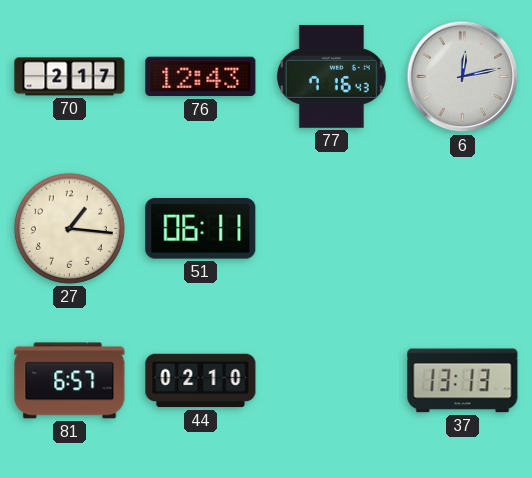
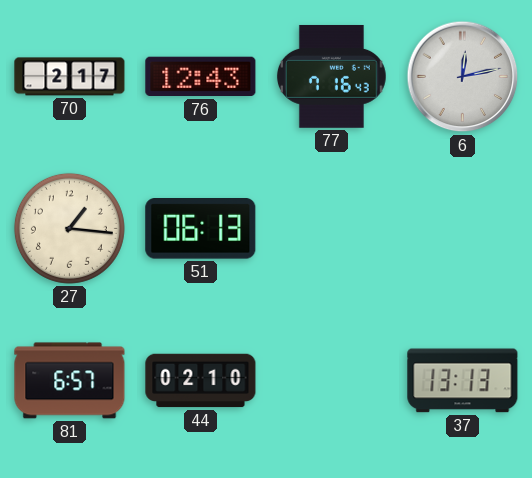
51: 06:11 -> 06:13
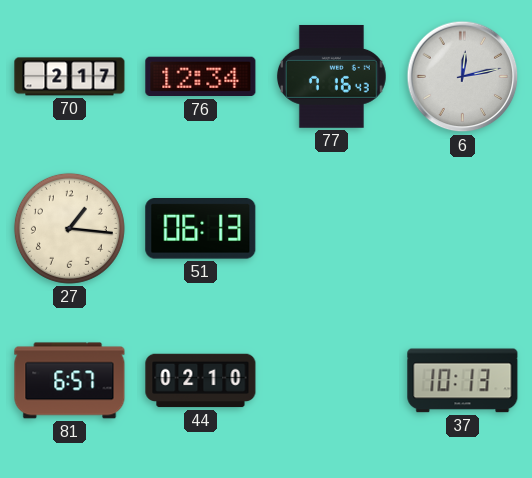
76: 12:43 -> 12:34
37: 13:13 -> 10:13
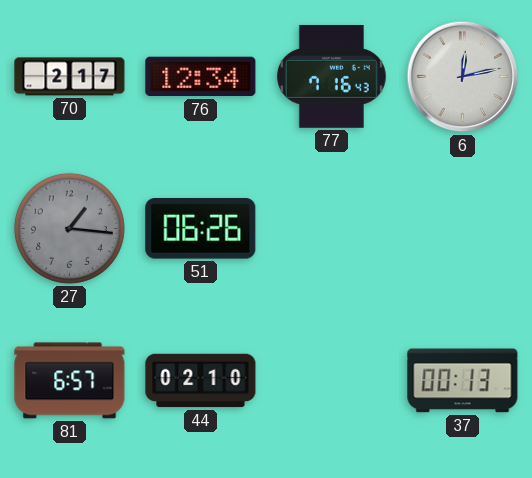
27 dial: cream -> grey
51: 06:13 -> 06:26
37: 10:13 -> 00:13
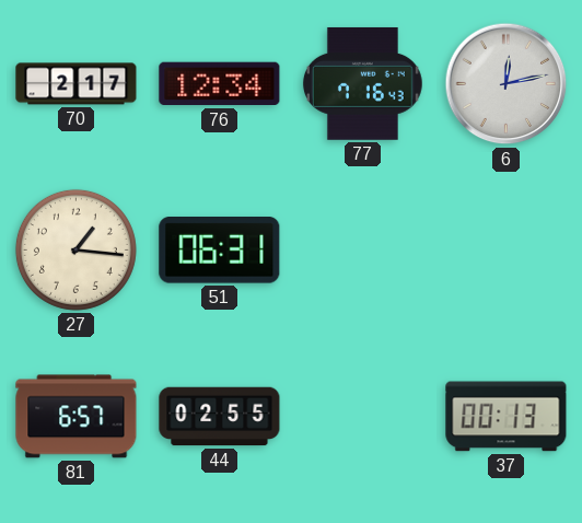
27 dial: grey -> cream
51: 06:26 -> 06:31
44: 02:10 -> 02:55
